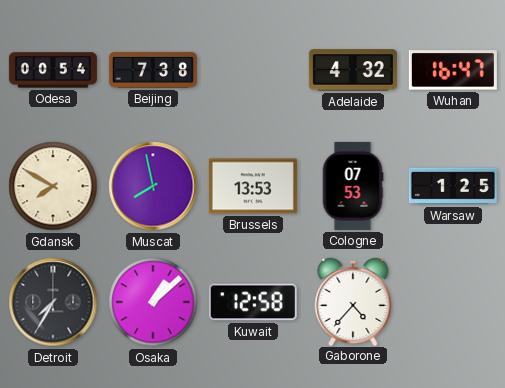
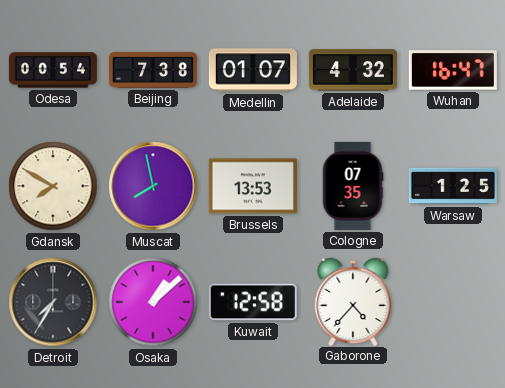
Medellin: none -> 01:07
Cologne: 07:53 -> 07:35
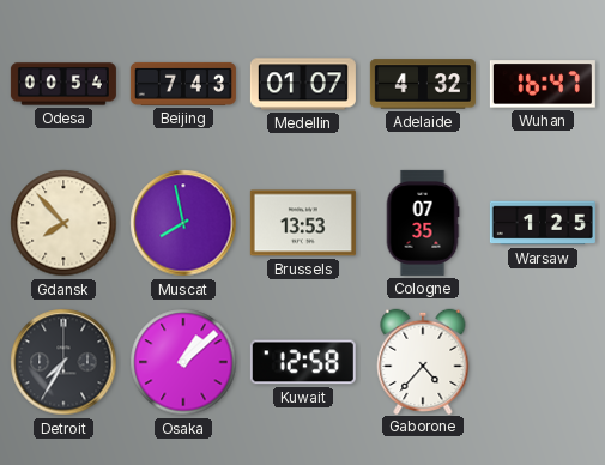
Beijing: 7:38 -> 7:43
Gdansk: 7:50 -> 7:53
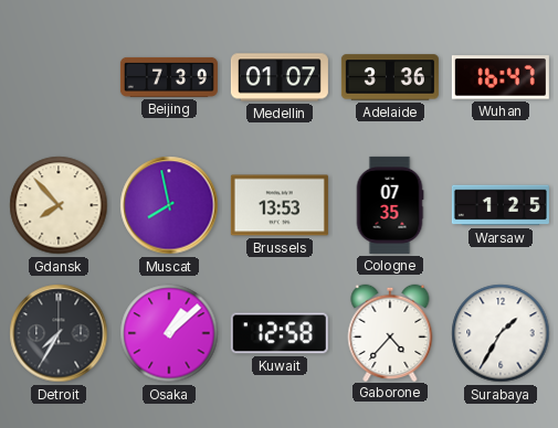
Odesa: 00:54 -> none
Beijing: 7:43 -> 7:39
Adelaide: 4:32 -> 3:36
Surabaya: none -> 1:35
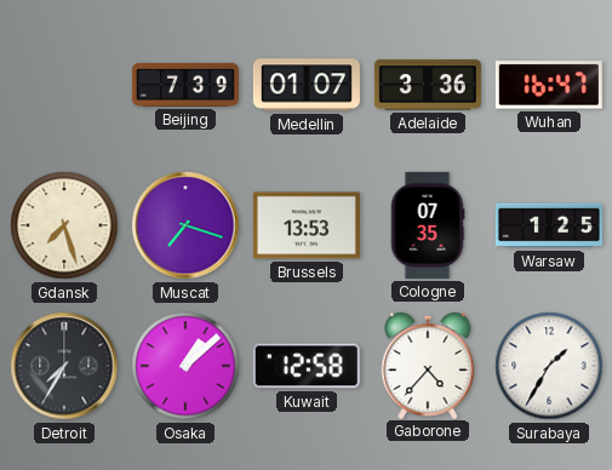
Gdansk: 7:53 -> 7:27
Muscat: 7:58 -> 7:18
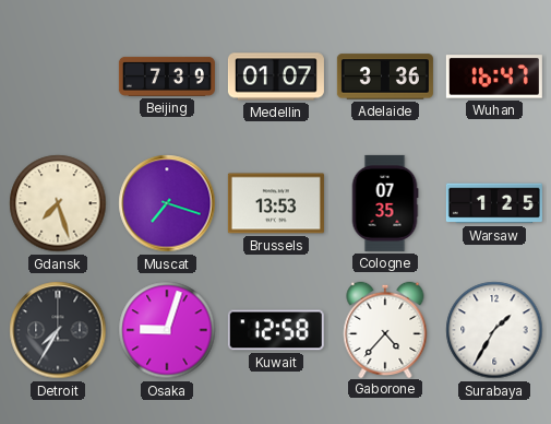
Osaka: 1:08 -> 9:03
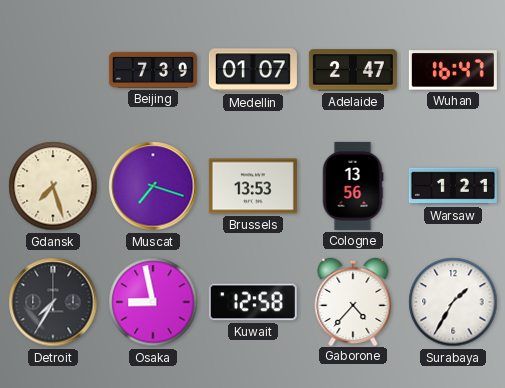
Adelaide: 3:36 -> 2:47
Cologne: 07:35 -> 13:56
Warsaw: 1:25 -> 1:21
Osaka: 9:03 -> 8:58
